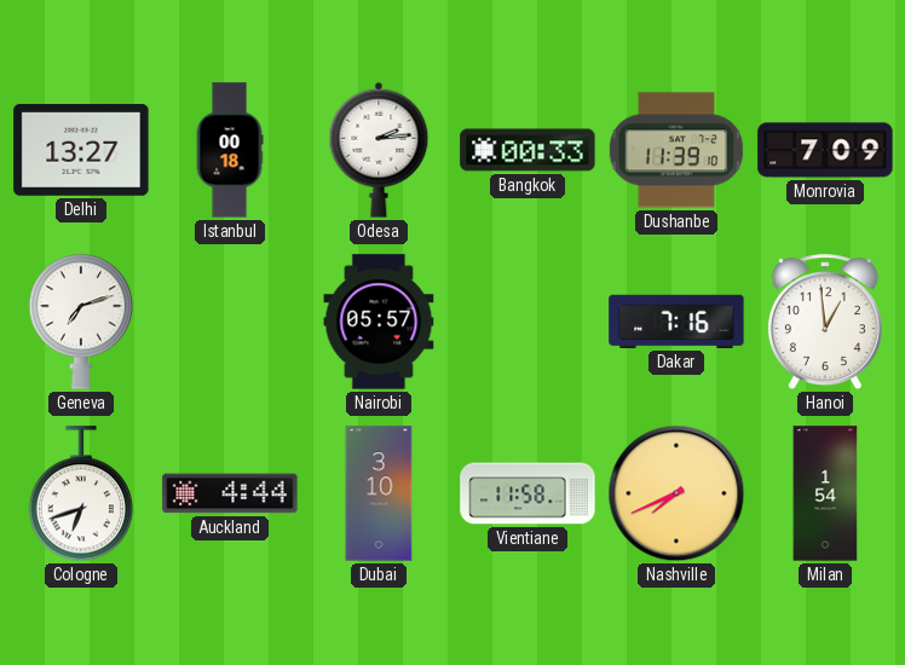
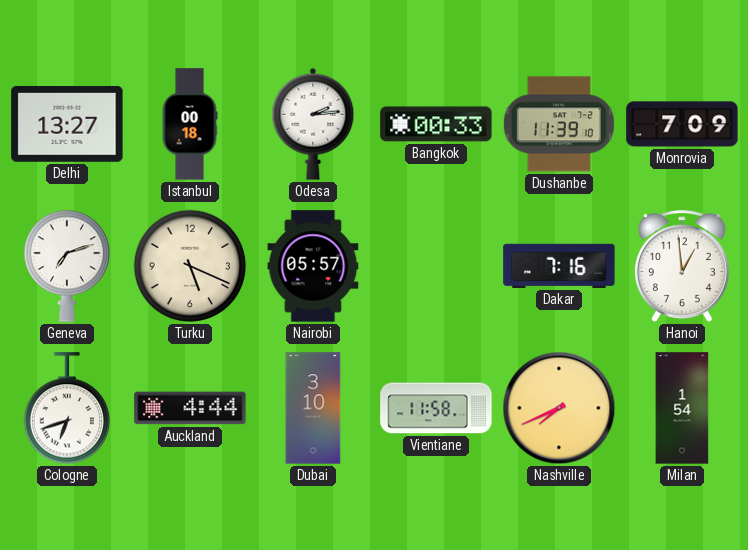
Turku: none -> 5:19
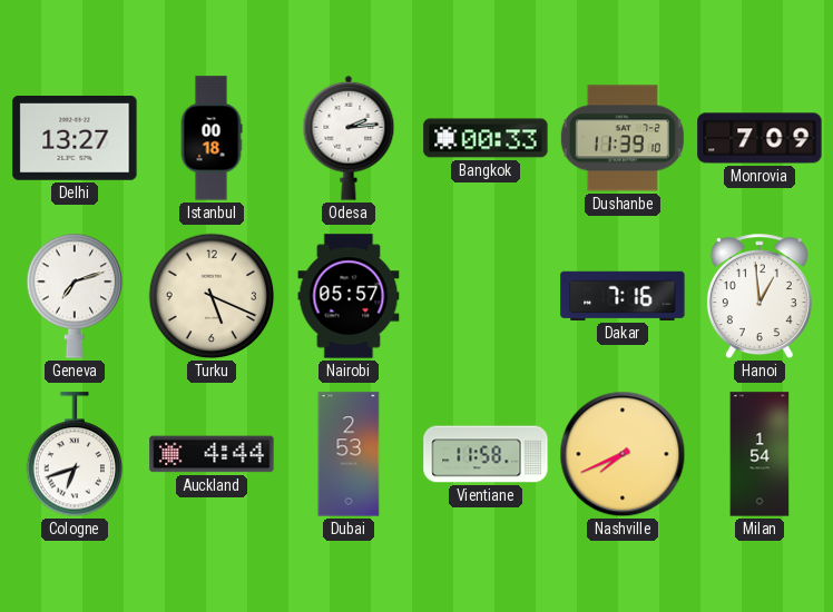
Dubai: 3:10 -> 2:53
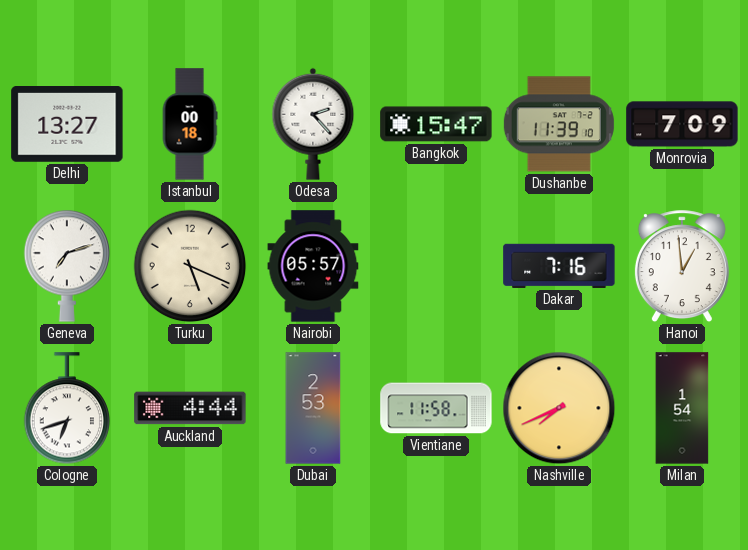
Odesa: 2:14 -> 2:23
Bangkok: 00:33 -> 15:47
